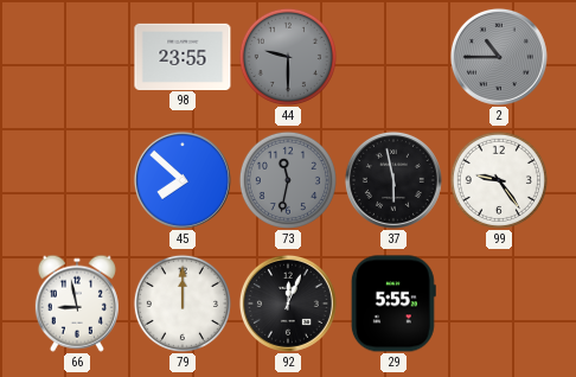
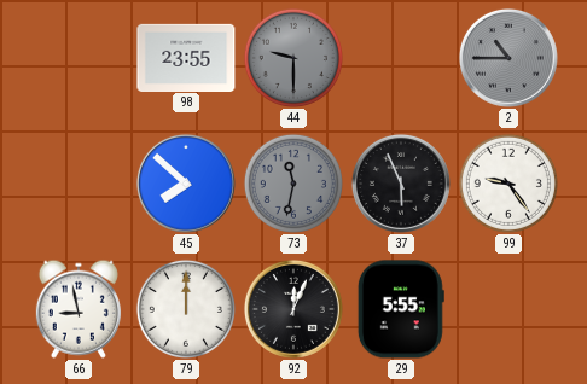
37: 5:58 -> 5:56
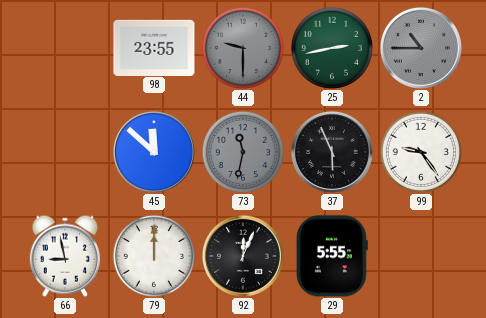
25: none -> 2:43
45: 7:52 -> 11:52
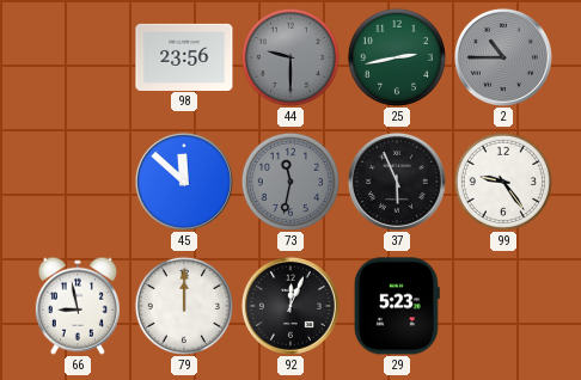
98: 23:55 -> 23:56
29: 5:55 -> 5:23
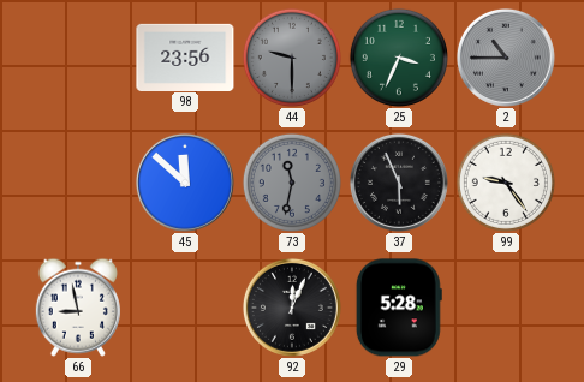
25: 2:43 -> 3:34
79: 12:00 -> none
29: 5:23 -> 5:28
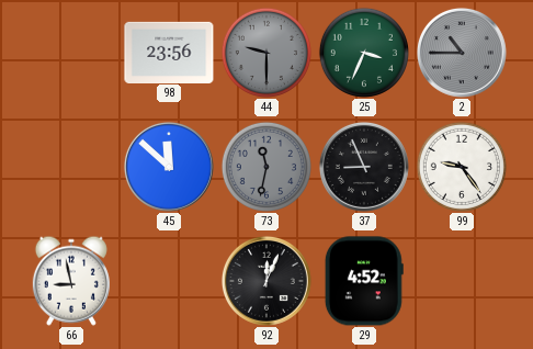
37: 5:56 -> 8:56
29: 5:28 -> 4:52
